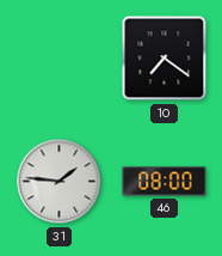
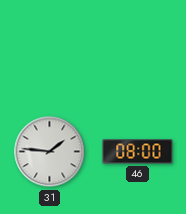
10: 7:21 -> none
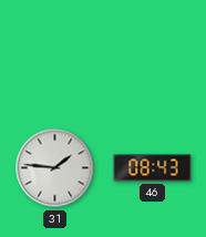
46: 08:00 -> 08:43
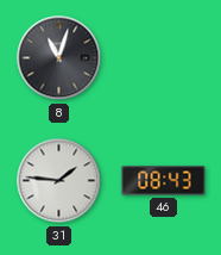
8: none -> 11:03
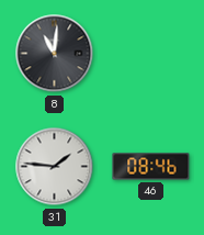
8: 11:03 -> 11:01
46: 08:43 -> 08:46
